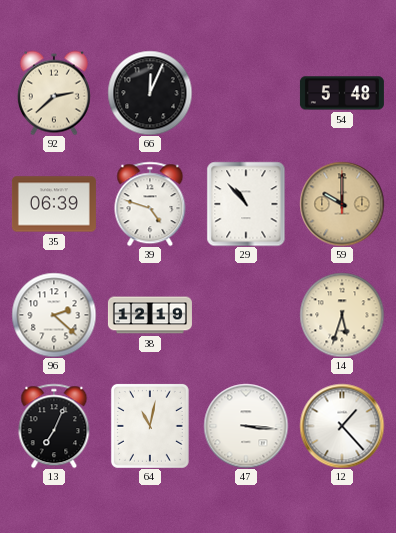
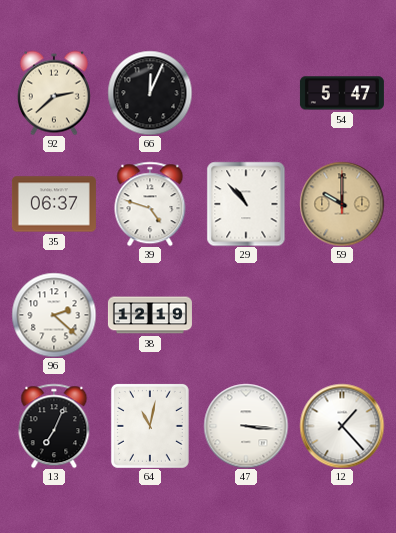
54: 5:48 -> 5:47
35: 06:39 -> 06:37
14: 5:33 -> none
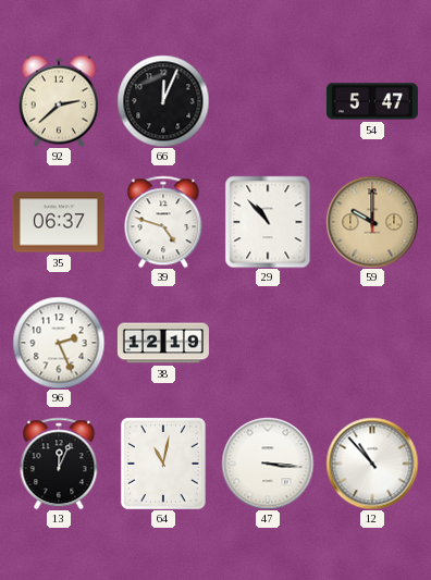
96: 2:22 -> 2:26
13: 7:04 -> 12:04
12: 1:23 -> 10:53
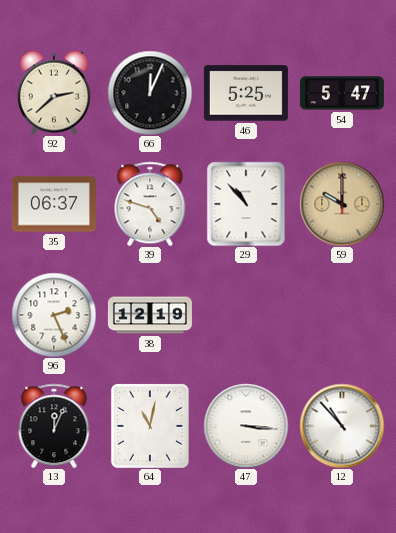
46: none -> 5:25
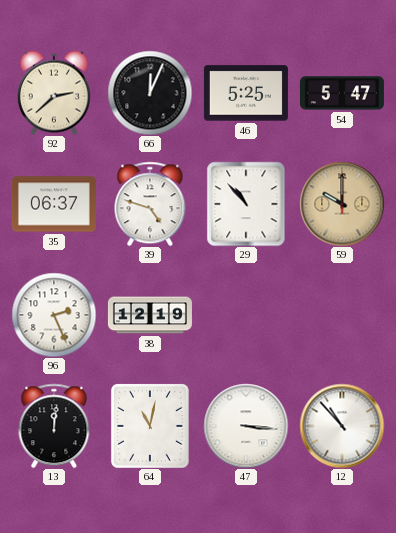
13: 12:04 -> 12:01
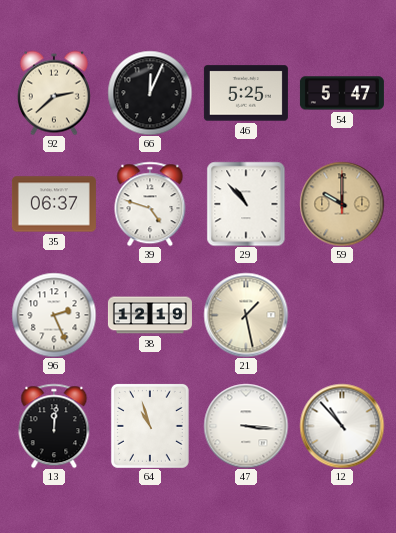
21: none -> 1:28
64: 11:02 -> 10:57
